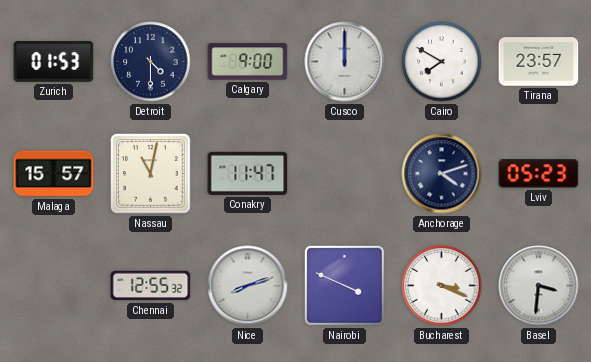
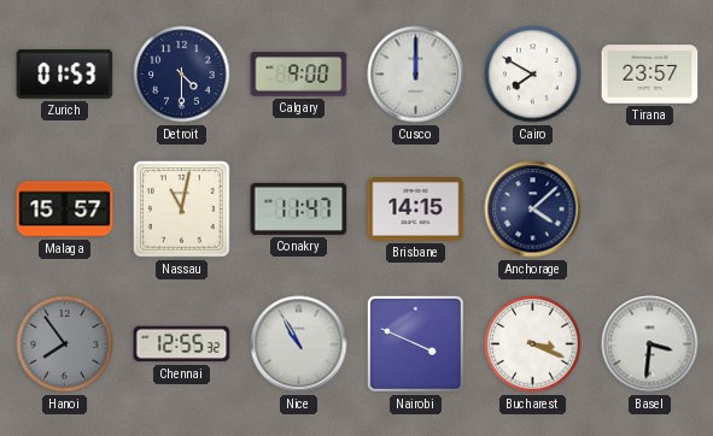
Brisbane: none -> 14:15
Anchorage: 4:12 -> 4:08
Lviv: 05:23 -> none
Hanoi: none -> 7:54
Nice: 8:12 -> 10:55
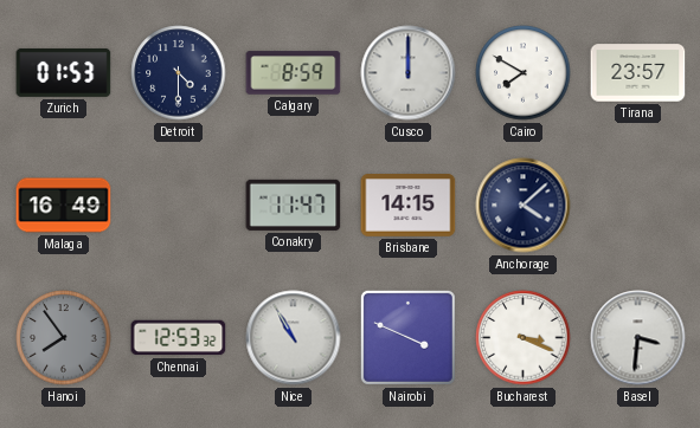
Calgary: 9:00 -> 8:59
Malaga: 15:57 -> 16:49
Nassau: 11:02 -> none
Chennai: 12:55 -> 12:53
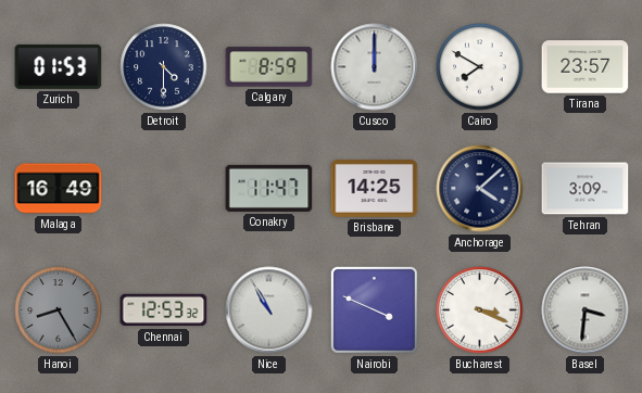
Brisbane: 14:15 -> 14:25
Tehran: none -> 3:09
Hanoi: 7:54 -> 8:25
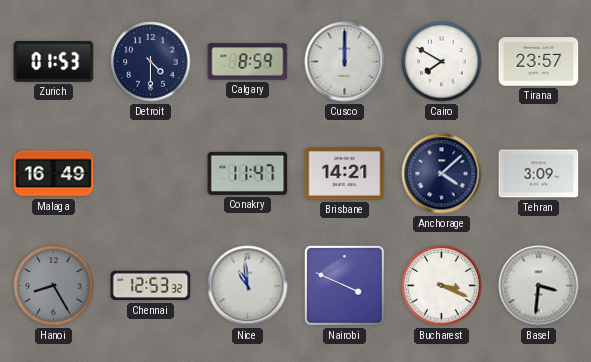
Brisbane: 14:25 -> 14:21
Nice: 10:55 -> 10:59
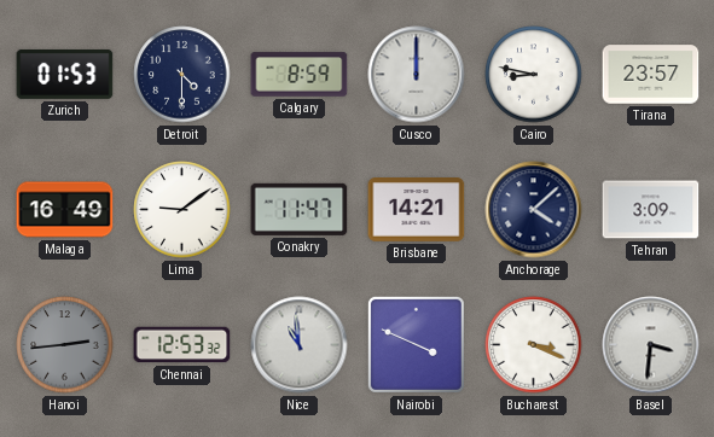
Cairo: 7:50 -> 8:47
Lima: none -> 9:09
Hanoi: 8:25 -> 2:44
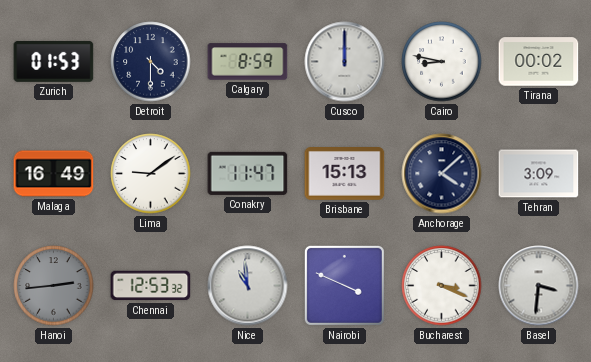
Tirana: 23:57 -> 00:02
Brisbane: 14:21 -> 15:13
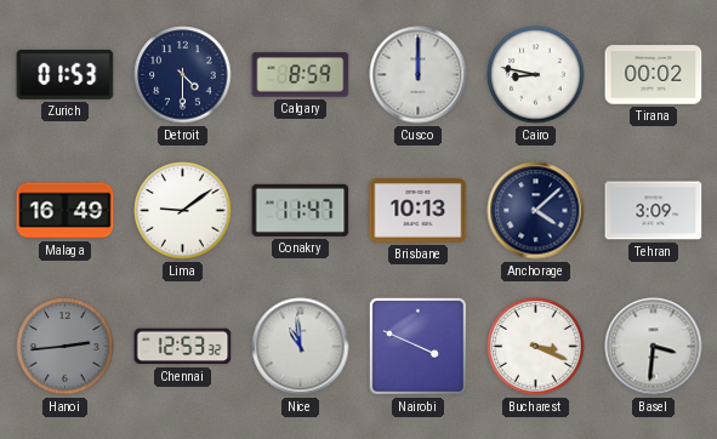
Brisbane: 15:13 -> 10:13
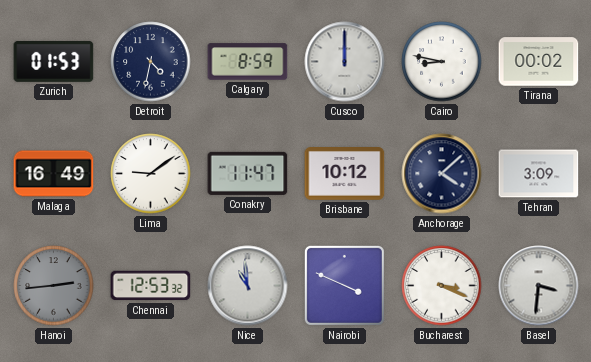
Detroit: 4:30 -> 4:32
Brisbane: 10:13 -> 10:12
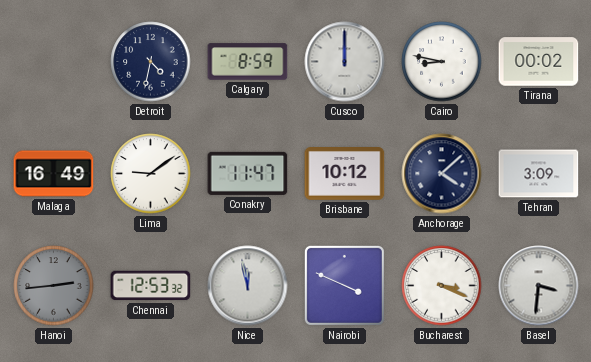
Zurich: 01:53 -> none
Nice: 10:59 -> 11:58
